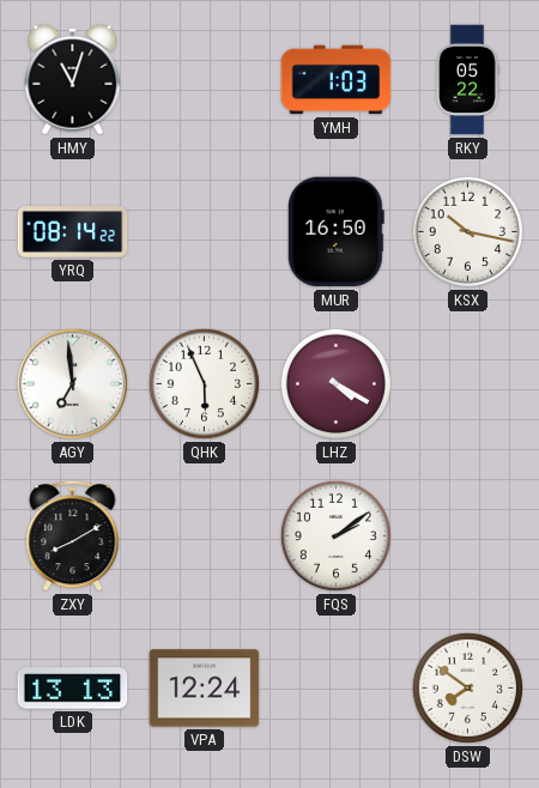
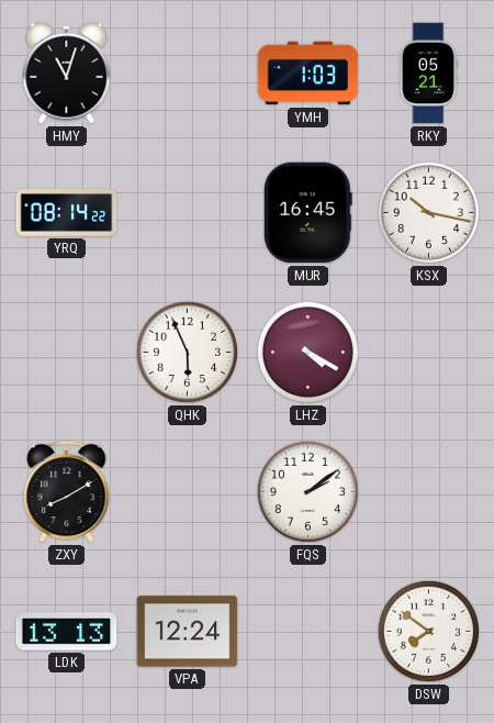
RKY: 05:22 -> 05:21
MUR: 16:50 -> 16:45
AGY: 6:59 -> none
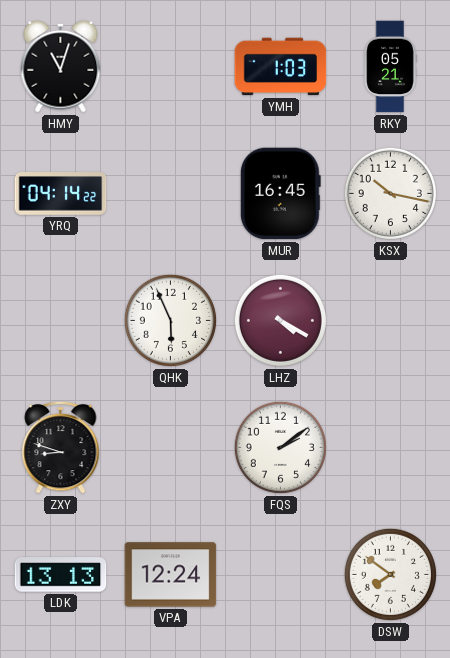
YRQ: 08:14 -> 04:14
ZXY: 8:10 -> 8:48
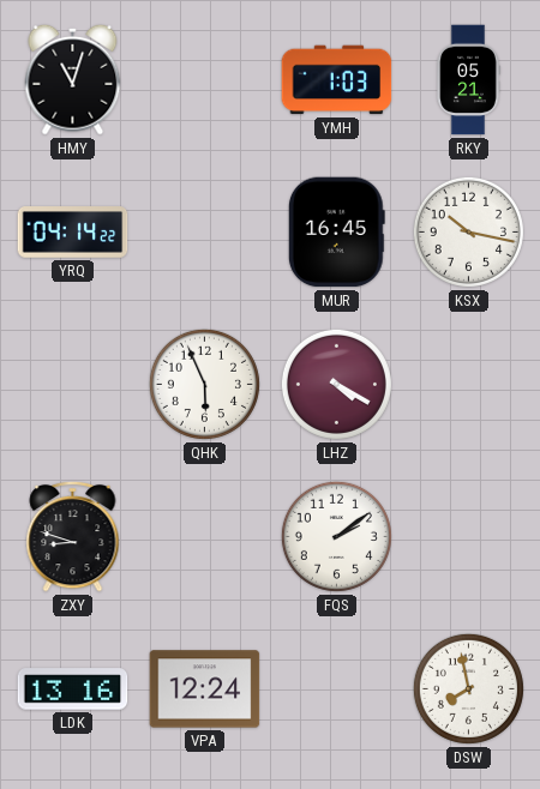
LDK: 13:13 -> 13:16
DSW: 7:51 -> 7:58
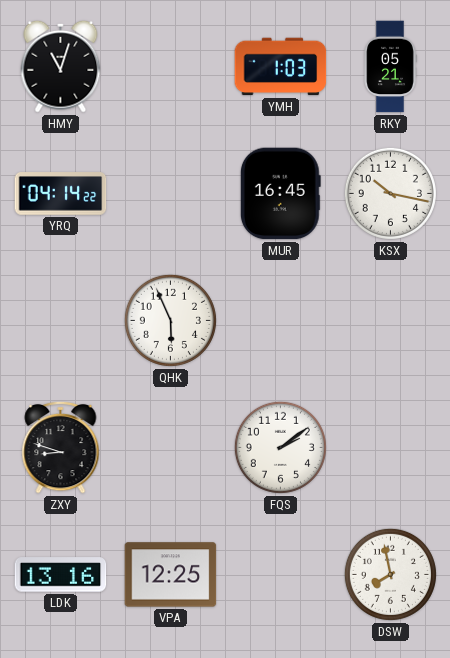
LHZ: 4:20 -> none
VPA: 12:24 -> 12:25
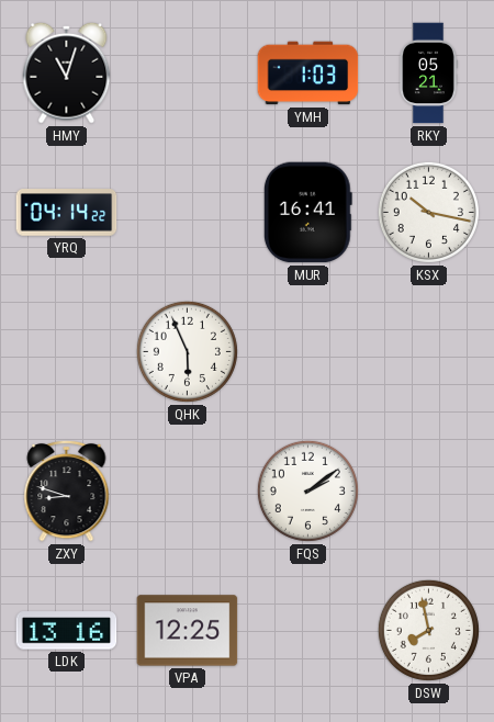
MUR: 16:45 -> 16:41
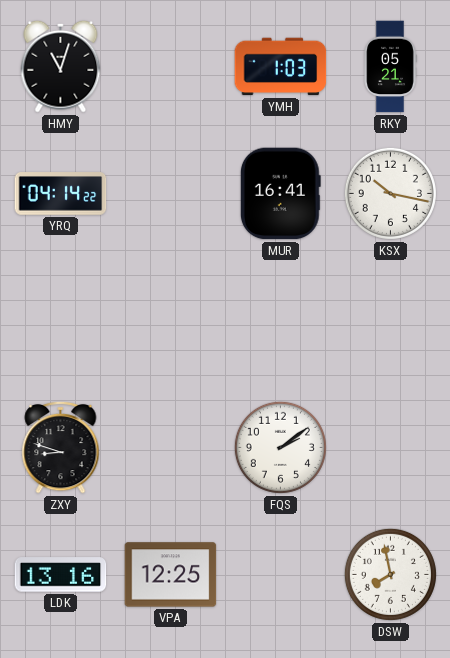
QHK: 5:56 -> none
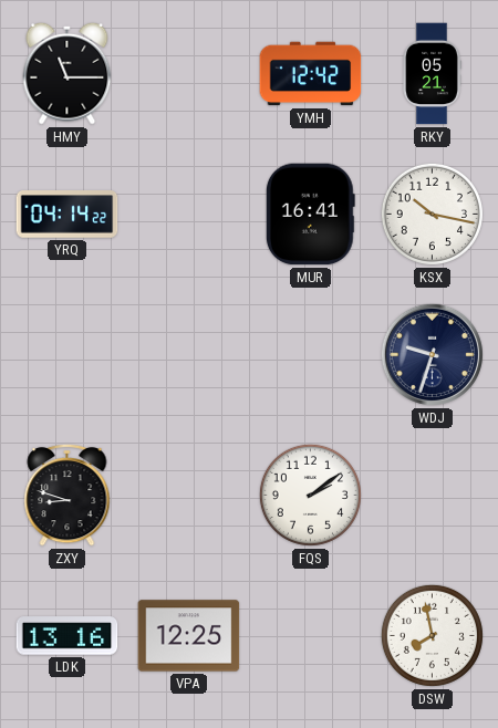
HMY: 11:03 -> 11:15
YMH: 1:03 -> 12:42
WDJ: none -> 9:33
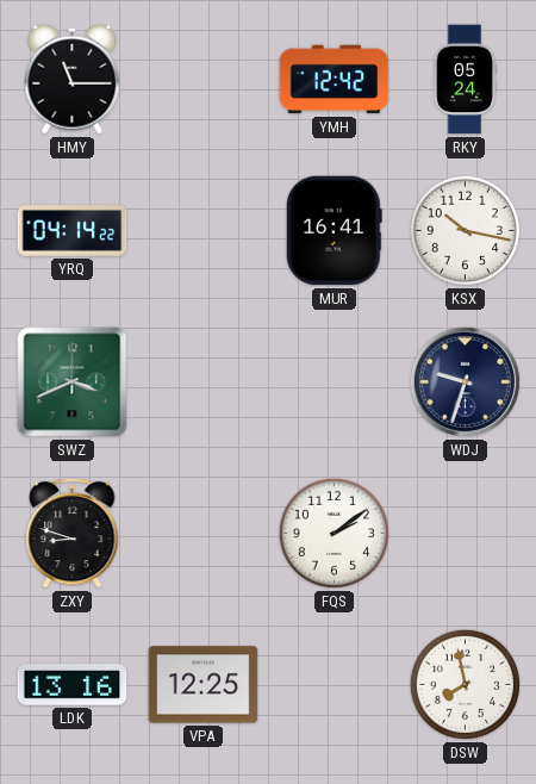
RKY: 05:21 -> 05:24
SWZ: none -> 3:41
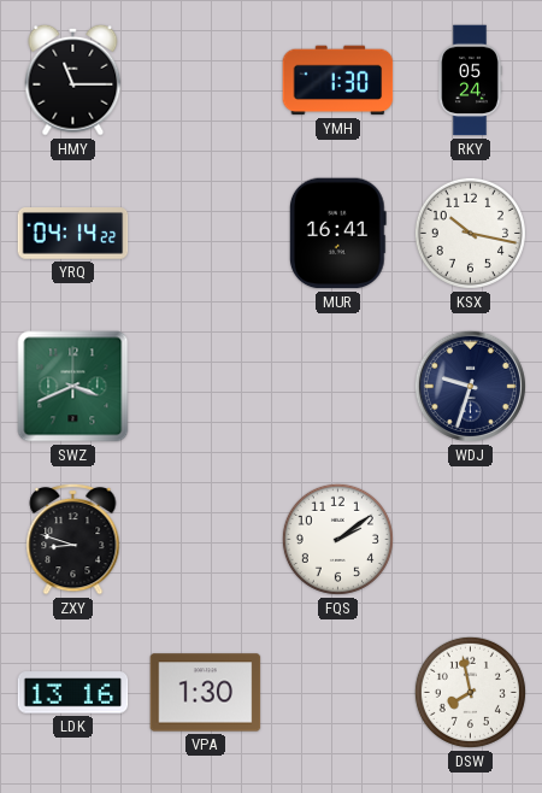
YMH: 12:42 -> 1:30
VPA: 12:25 -> 1:30
